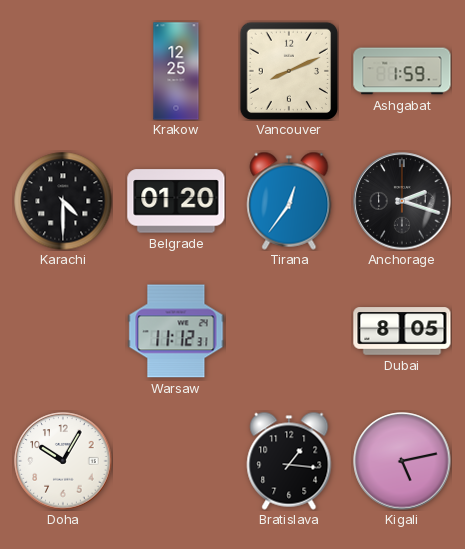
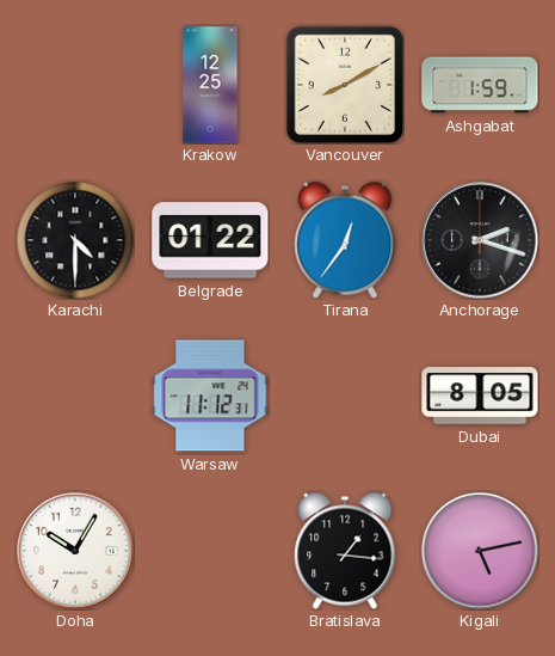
Vancouver: 8:11 -> 8:10
Belgrade: 01:20 -> 01:22
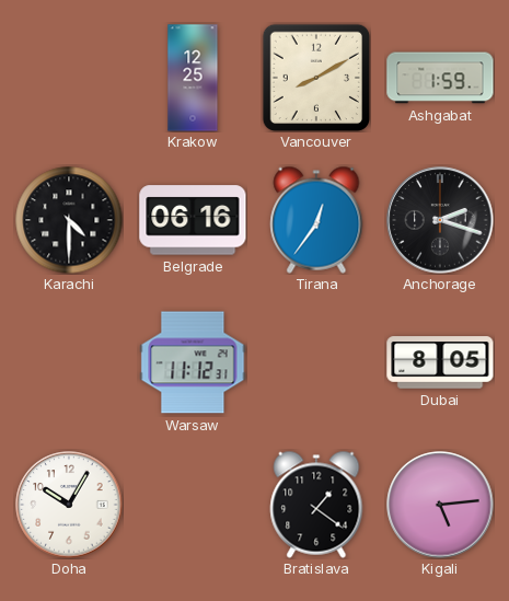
Belgrade: 01:22 -> 06:16
Bratislava: 1:16 -> 1:21
Kigali: 5:13 -> 5:14
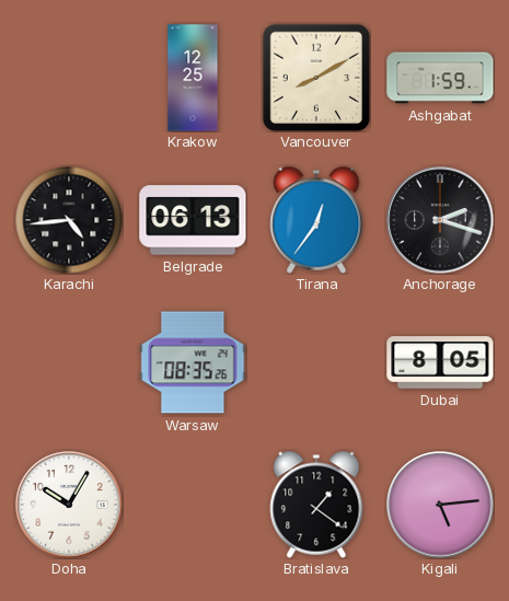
Karachi: 4:30 -> 4:44
Belgrade: 06:16 -> 06:13
Warsaw: 11:12 -> 08:35
